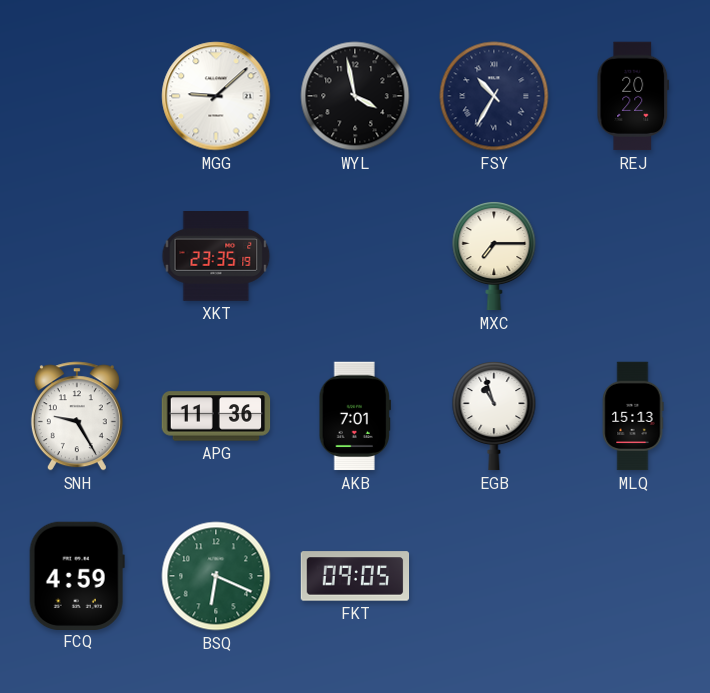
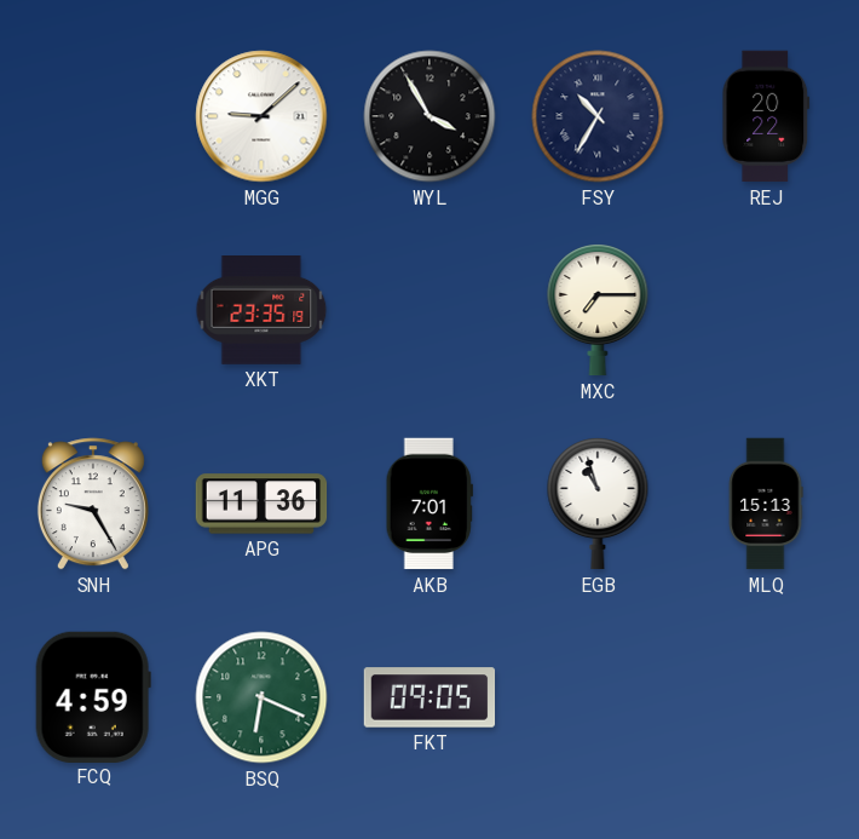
WYL: 3:58 -> 3:55
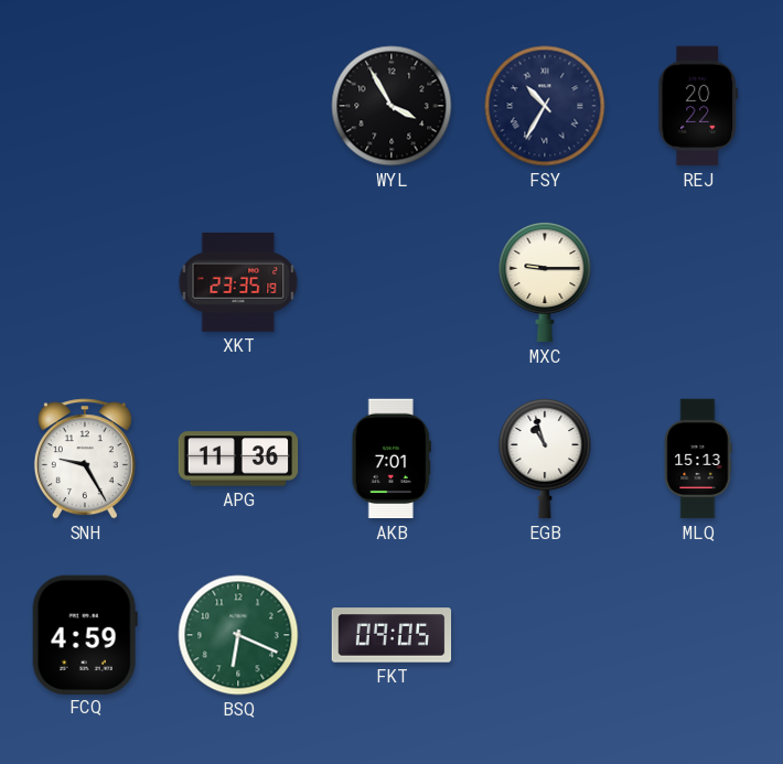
MGG: 9:08 -> none
MXC: 7:15 -> 9:15
